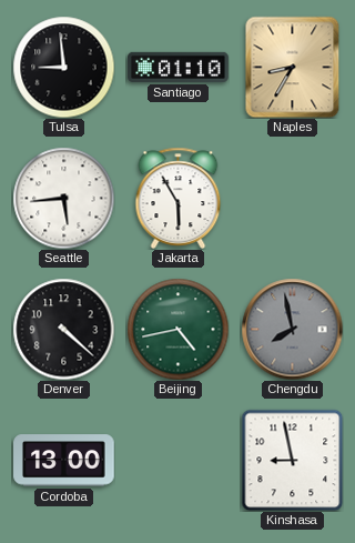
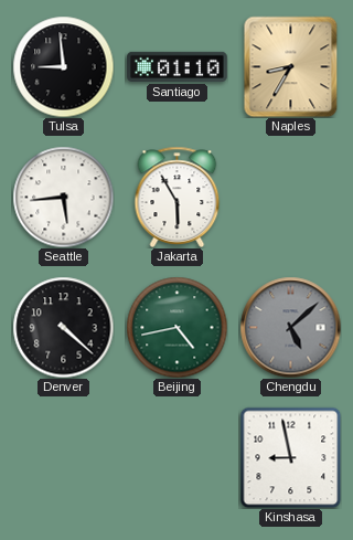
Chengdu: 7:58 -> 5:08
Cordoba: 13:00 -> none
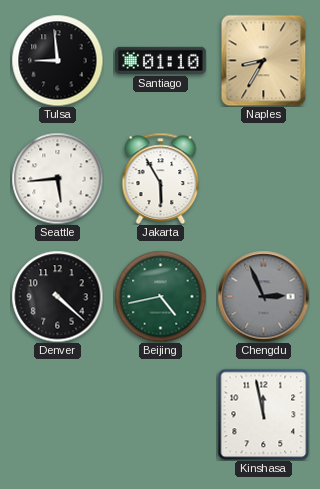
Chengdu: 5:08 -> 2:56
Kinshasa: 8:58 -> 11:58
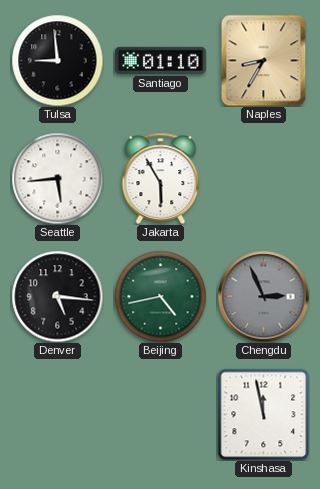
Denver: 4:22 -> 5:16
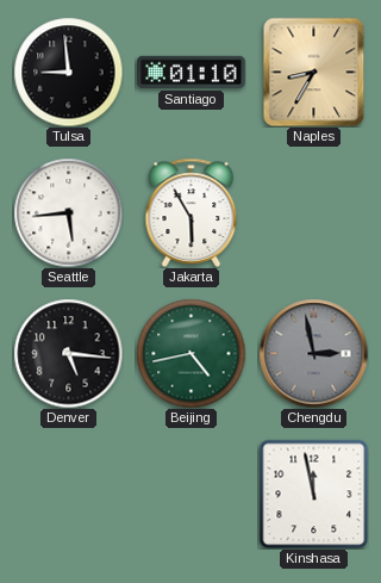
Chengdu: 2:56 -> 2:58
